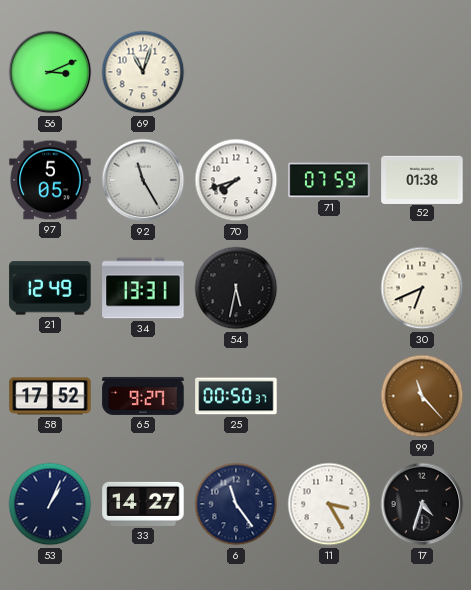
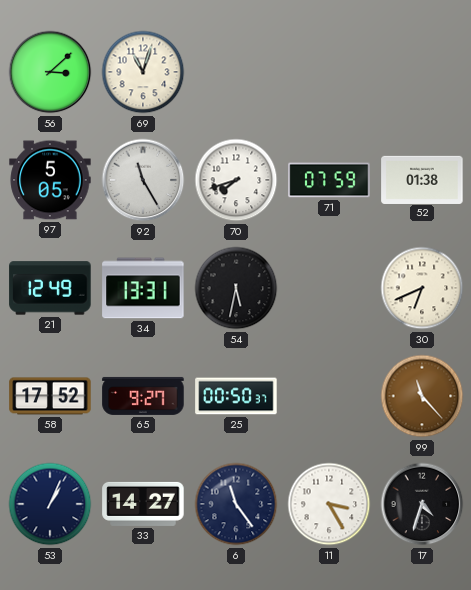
56: 3:11 -> 3:08
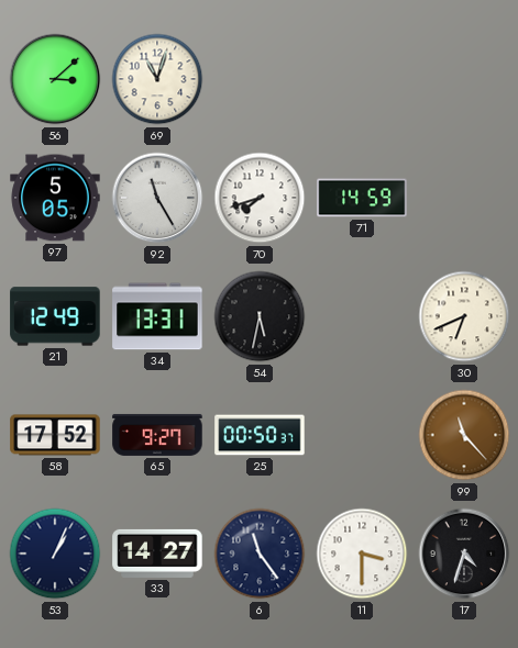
71: 07:59 -> 14:59
52: 01:38 -> none
11: 3:25 -> 3:30
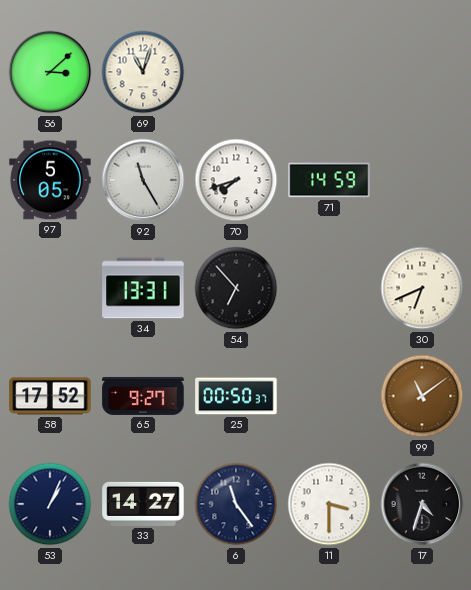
21: 12:49 -> none
54: 5:32 -> 6:53
99: 11:23 -> 11:09
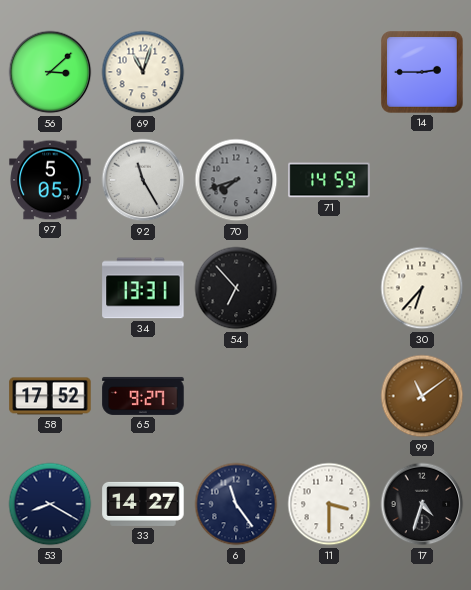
14: none -> 2:45
70 dial: white -> grey
30: 6:41 -> 6:37
25: 00:50 -> none
53: 1:04 -> 8:20
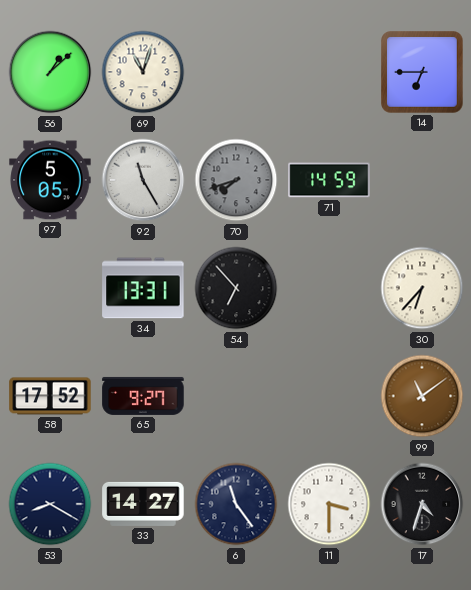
56: 3:08 -> 1:08
14: 2:45 -> 6:45
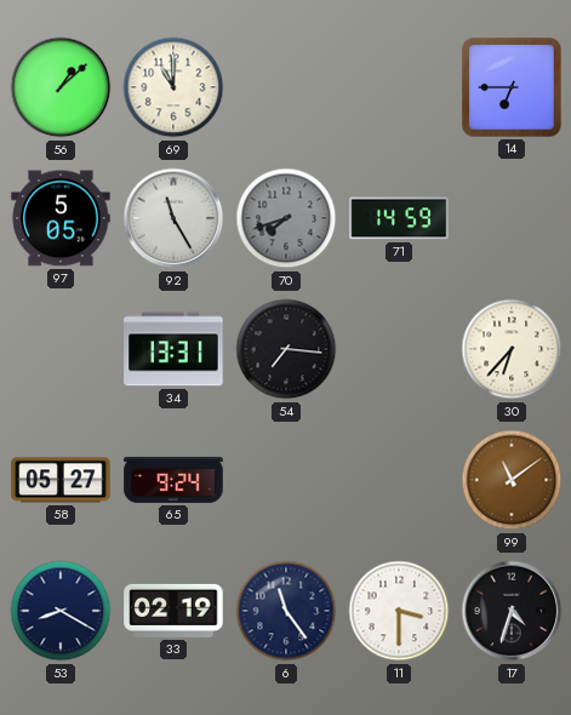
69: 11:03 -> 11:00
54: 6:53 -> 7:16
58: 17:52 -> 05:27
65: 9:27 -> 9:24
33: 14:27 -> 02:19
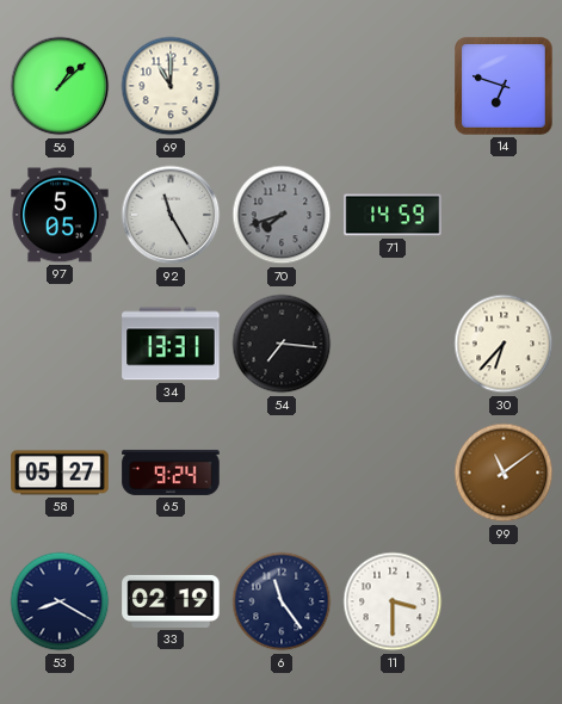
14: 6:45 -> 6:48
17: 4:33 -> none
